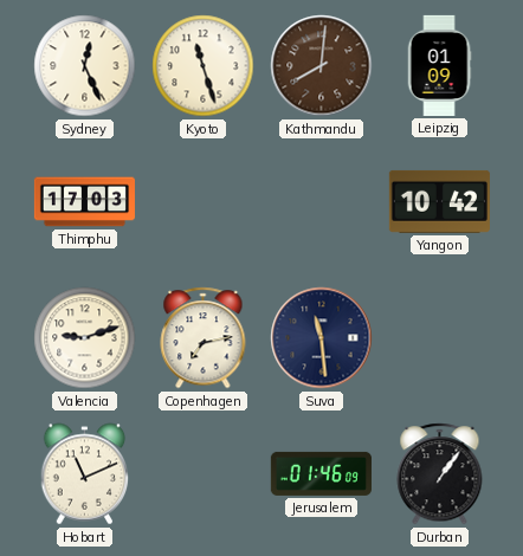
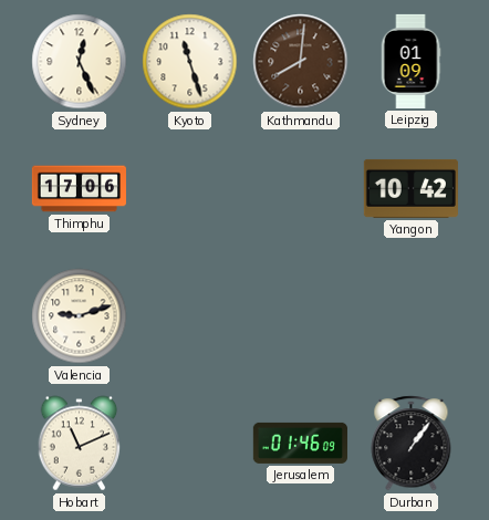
Thimphu: 17:03 -> 17:06
Copenhagen: 7:13 -> none
Suva: 11:29 -> none
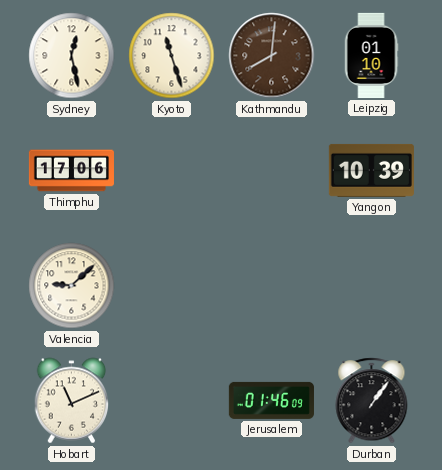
Sydney: 12:26 -> 12:28
Leipzig: 01:09 -> 01:10
Yangon: 10:42 -> 10:39
Valencia: 9:12 -> 9:08
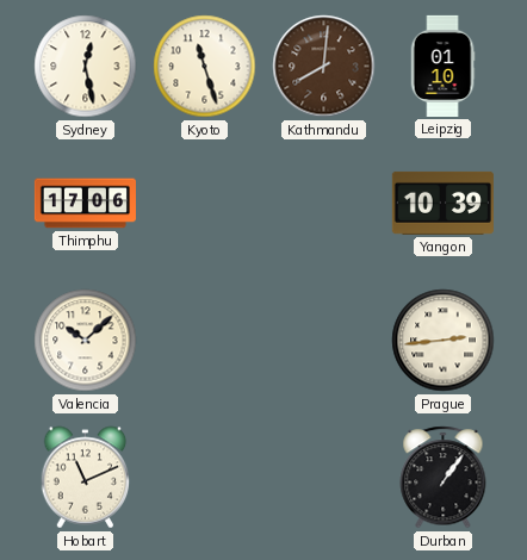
Valencia: 9:08 -> 10:08
Prague: none -> 2:44
Jerusalem: 01:46 -> none
